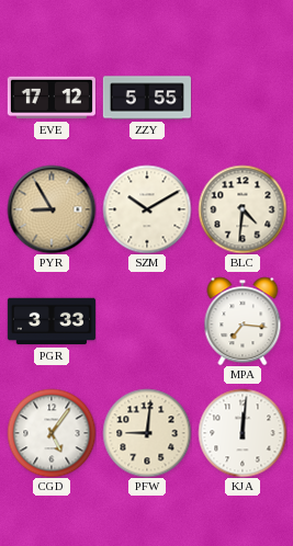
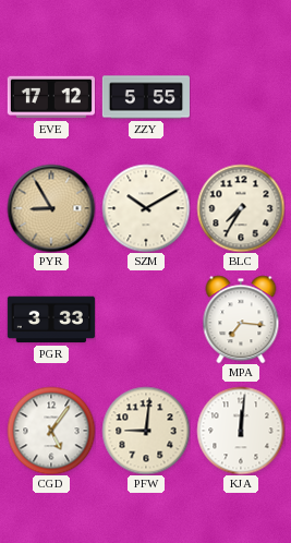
BLC: 4:31 -> 7:35
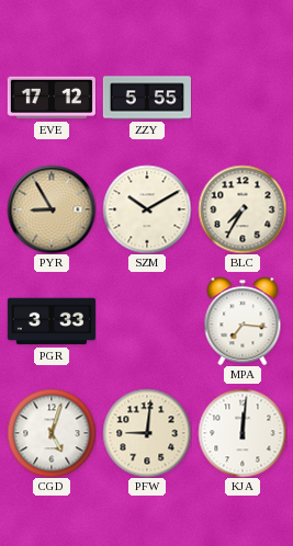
CGD: 5:06 -> 5:03
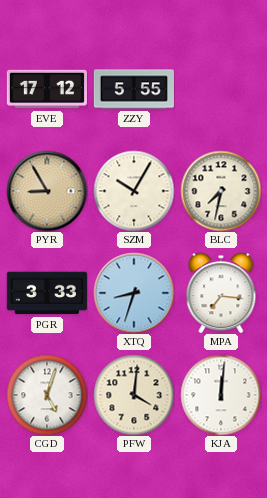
SZM: 10:10 -> 10:05
BLC: 7:35 -> 7:32
XTQ: none -> 8:33
PFW: 9:01 -> 4:01
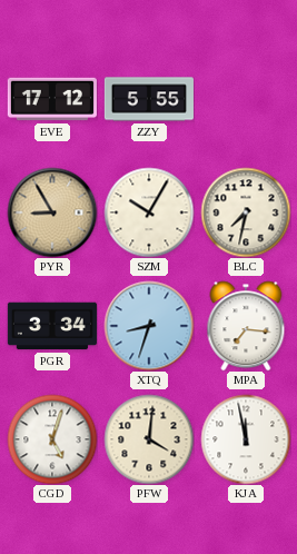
PGR: 3:33 -> 3:34
KJA: 12:01 -> 11:58
